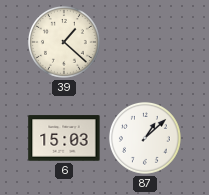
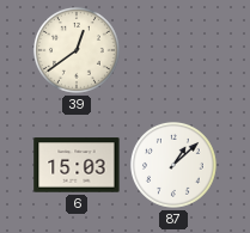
39: 1:22 -> 12:39
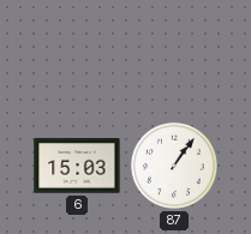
39: 12:39 -> none
87: 1:08 -> 1:06
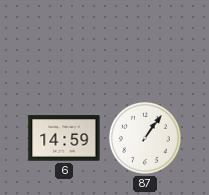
6: 15:03 -> 14:59
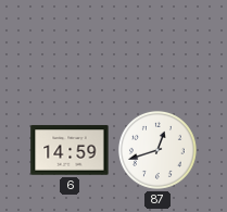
87: 1:06 -> 12:42
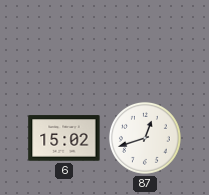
6: 14:59 -> 15:02
